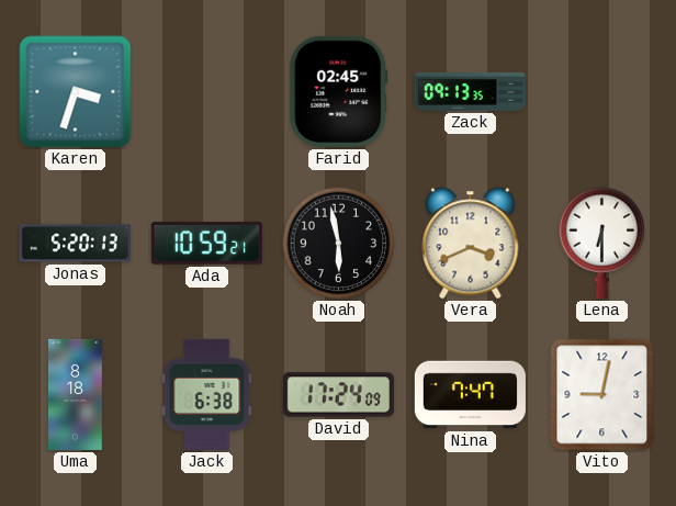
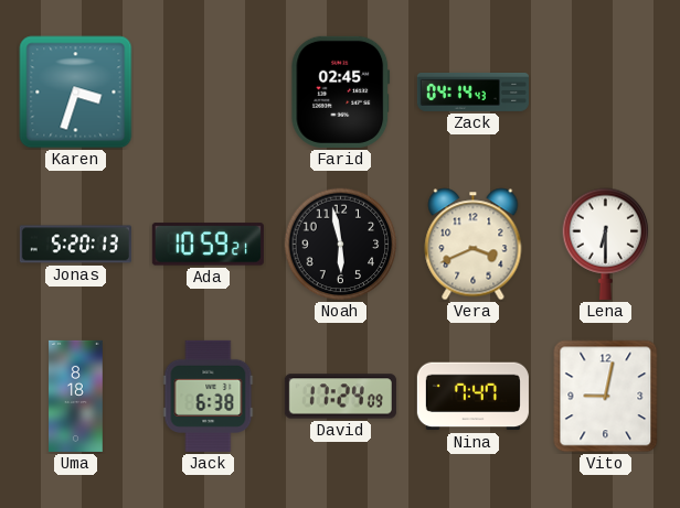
Zack: 09:13 -> 04:14
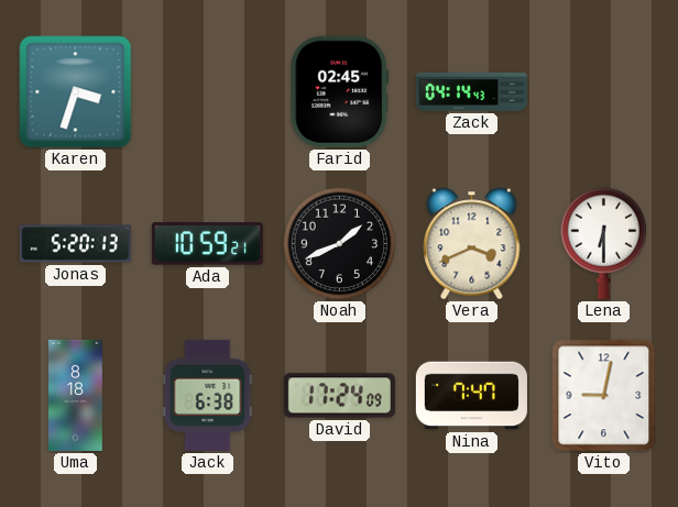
Noah: 5:58 -> 1:41
